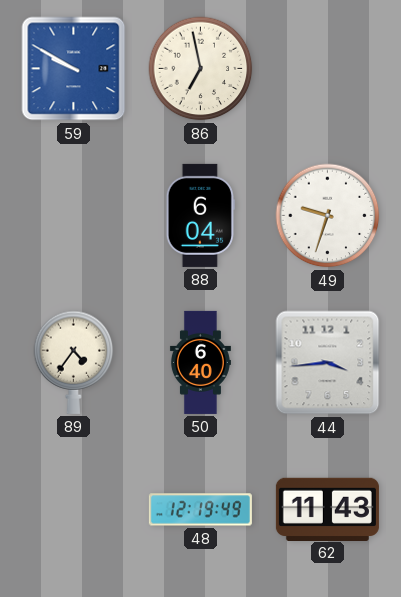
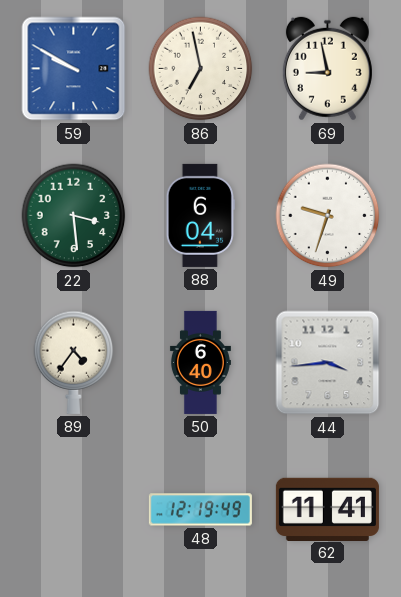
69: none -> 8:58
22: none -> 3:29
62: 11:43 -> 11:41
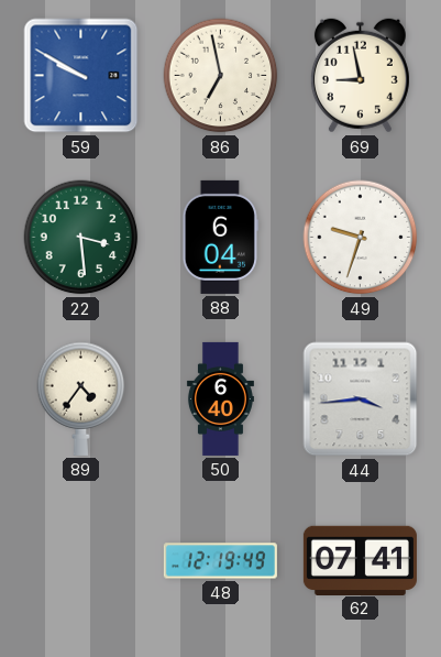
62: 11:41 -> 07:41
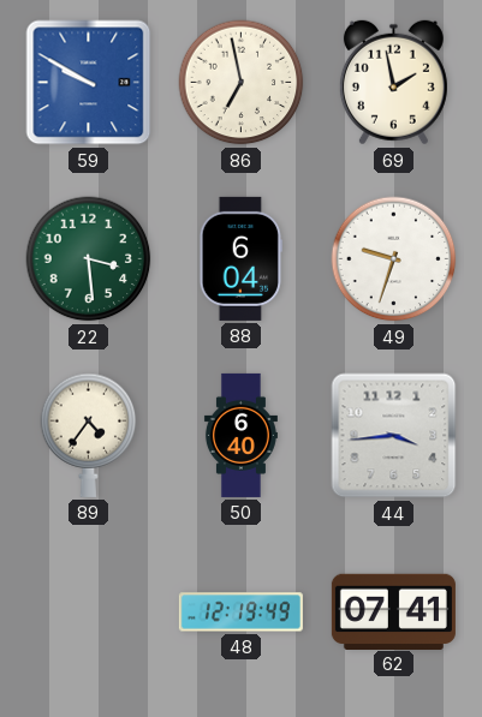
69: 8:58 -> 1:58
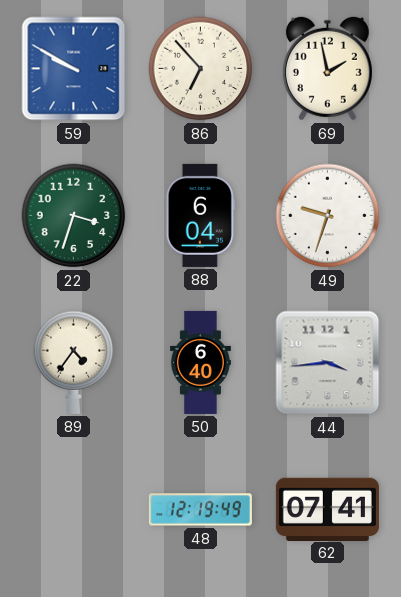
86: 6:58 -> 6:53
22: 3:29 -> 3:33
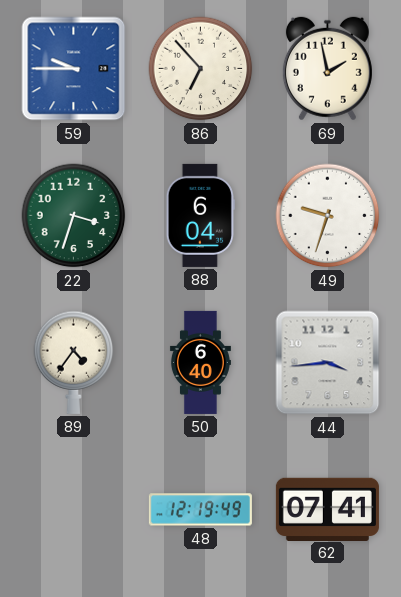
59: 9:50 -> 9:45
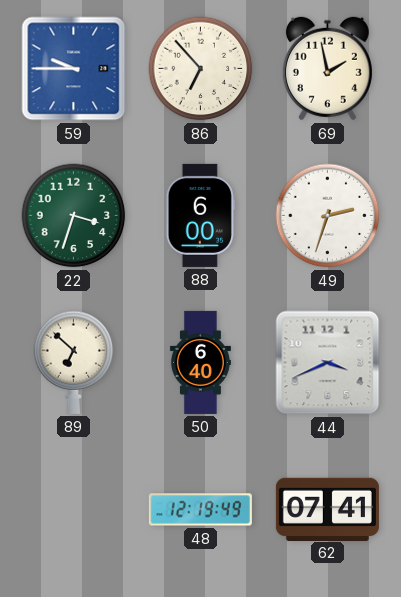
88: 6:04 -> 6:00
49: 9:33 -> 2:33
89: 4:36 -> 6:52
44: 3:44 -> 3:41
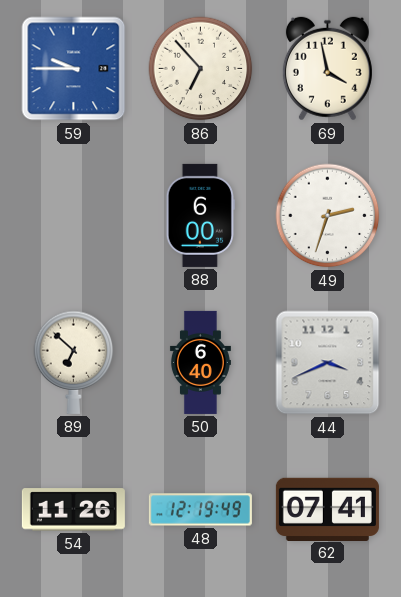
69: 1:58 -> 3:58
22: 3:33 -> none
54: none -> 11:26
